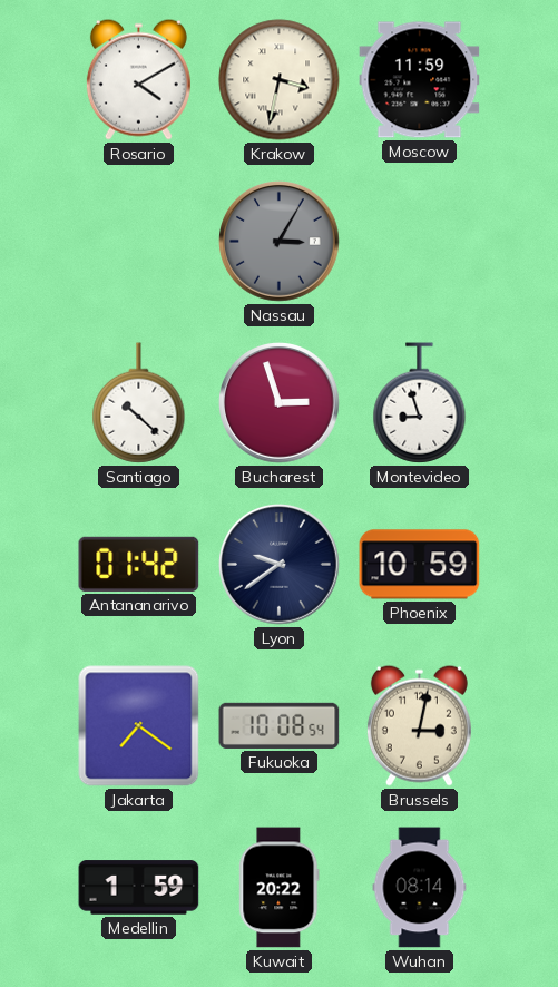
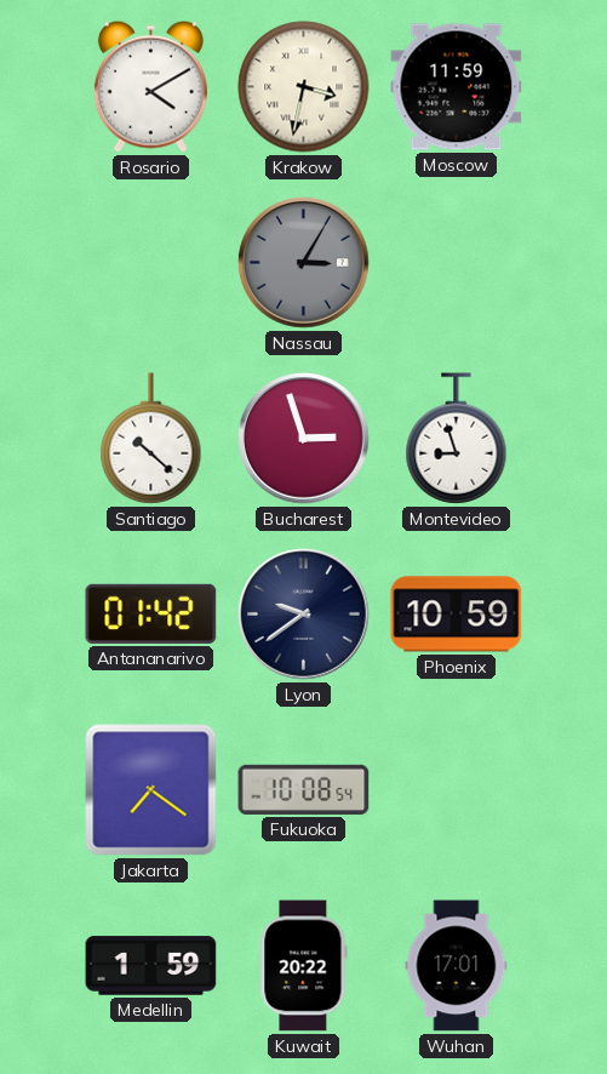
Brussels: 3:02 -> none
Wuhan: 08:14 -> 17:01
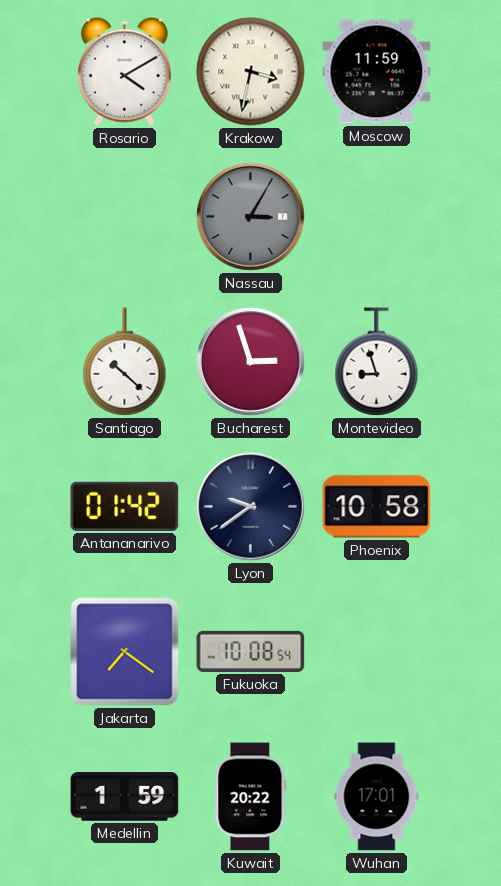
Phoenix: 10:59 -> 10:58
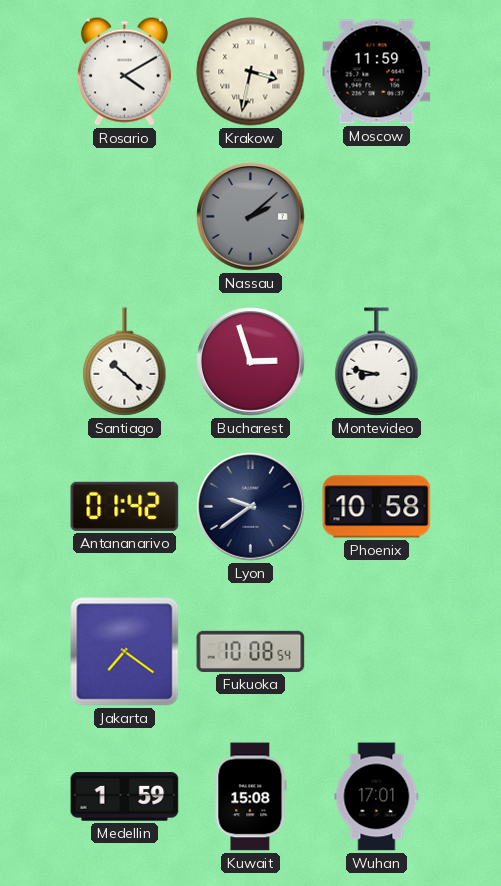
Nassau: 3:05 -> 2:08
Montevideo: 8:57 -> 8:47
Kuwait: 20:22 -> 15:08
